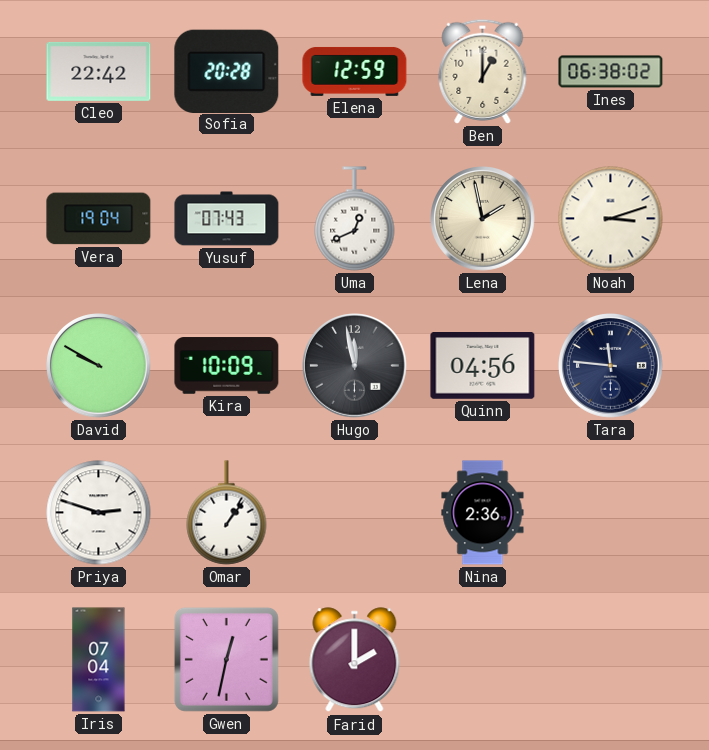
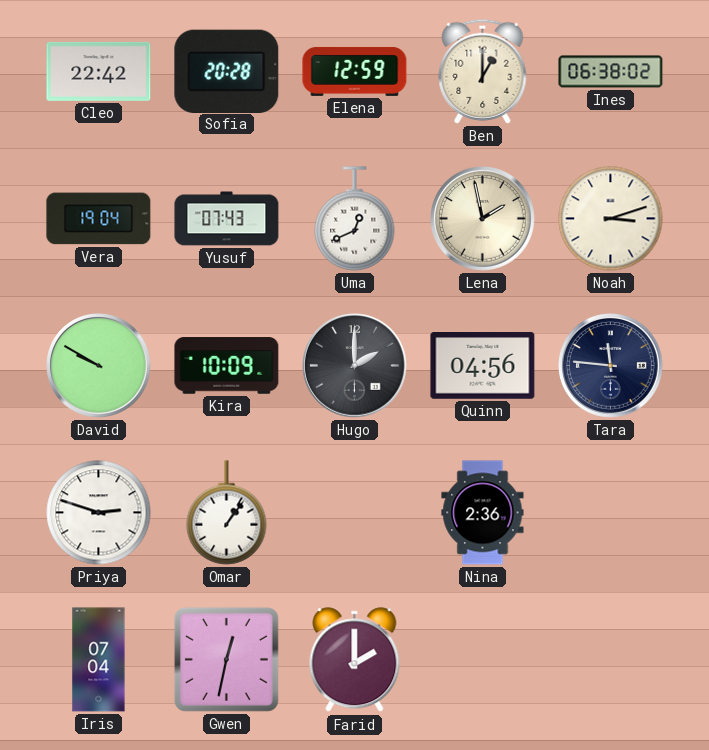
Hugo: 11:58 -> 2:00
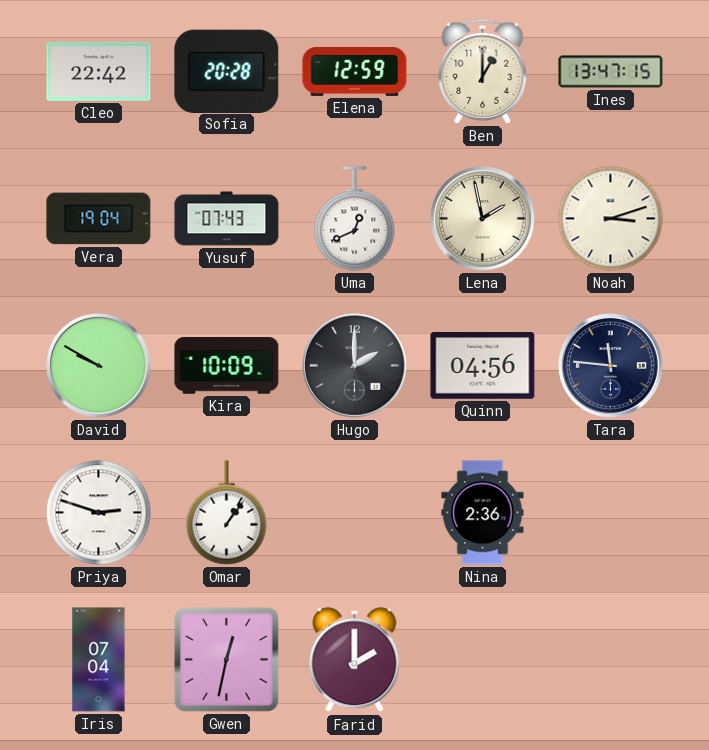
Ines: 06:38 -> 13:47
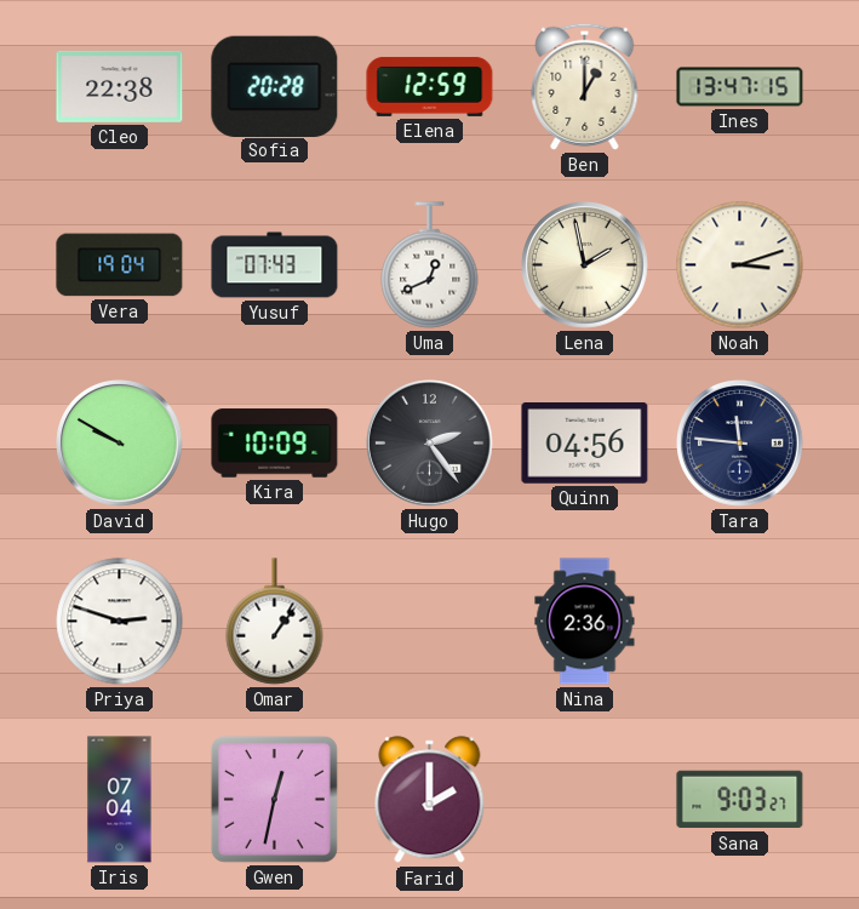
Cleo: 22:42 -> 22:38
Hugo: 2:00 -> 2:24
Sana: none -> 9:03
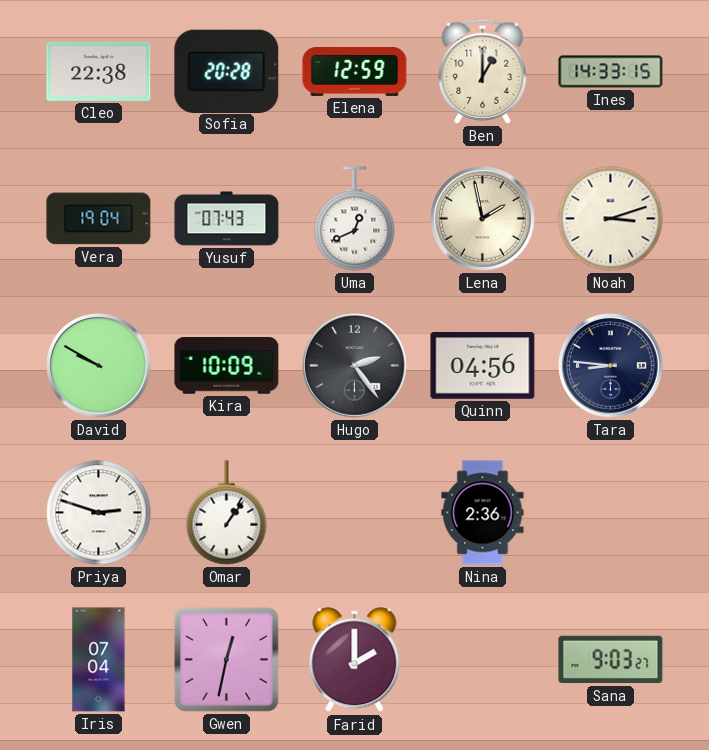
Ines: 13:47 -> 14:33
Tara: 11:46 -> 8:46
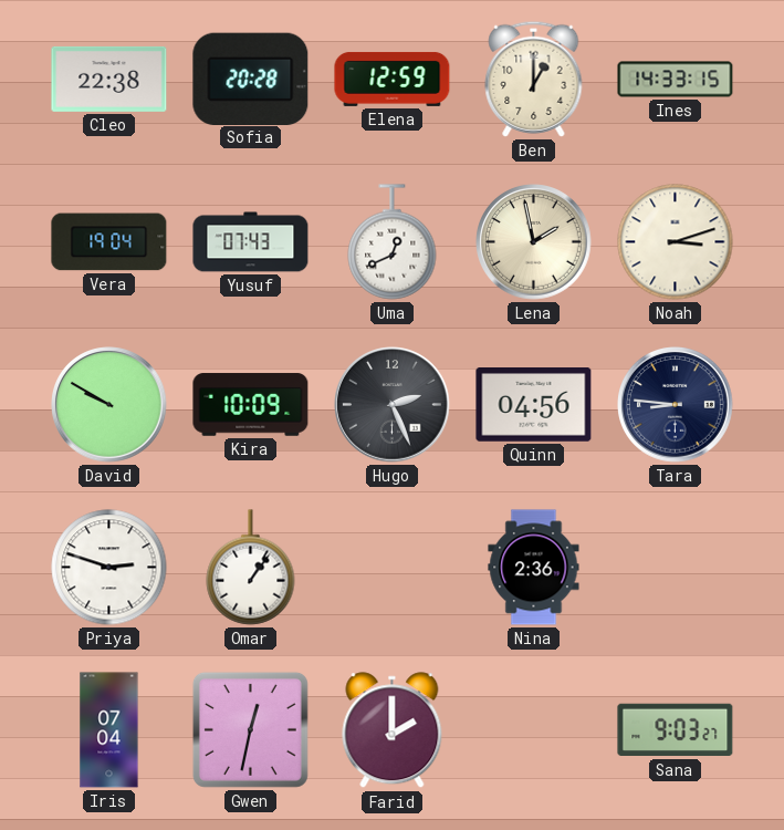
Hugo: 2:24 -> 2:26
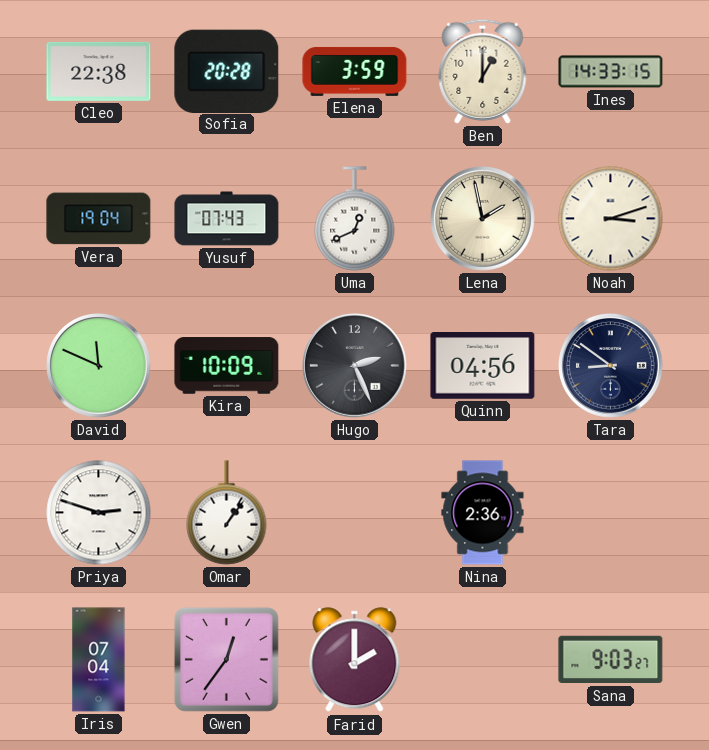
Elena: 12:59 -> 3:59
David: 9:50 -> 11:49
Tara: 8:46 -> 8:51
Gwen: 12:32 -> 12:36
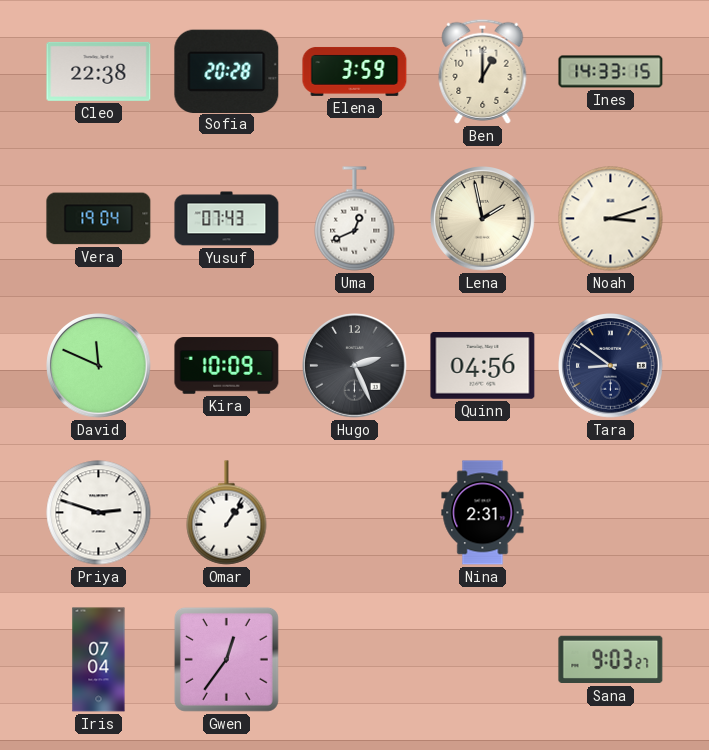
Nina: 2:36 -> 2:31
Farid: 2:00 -> none
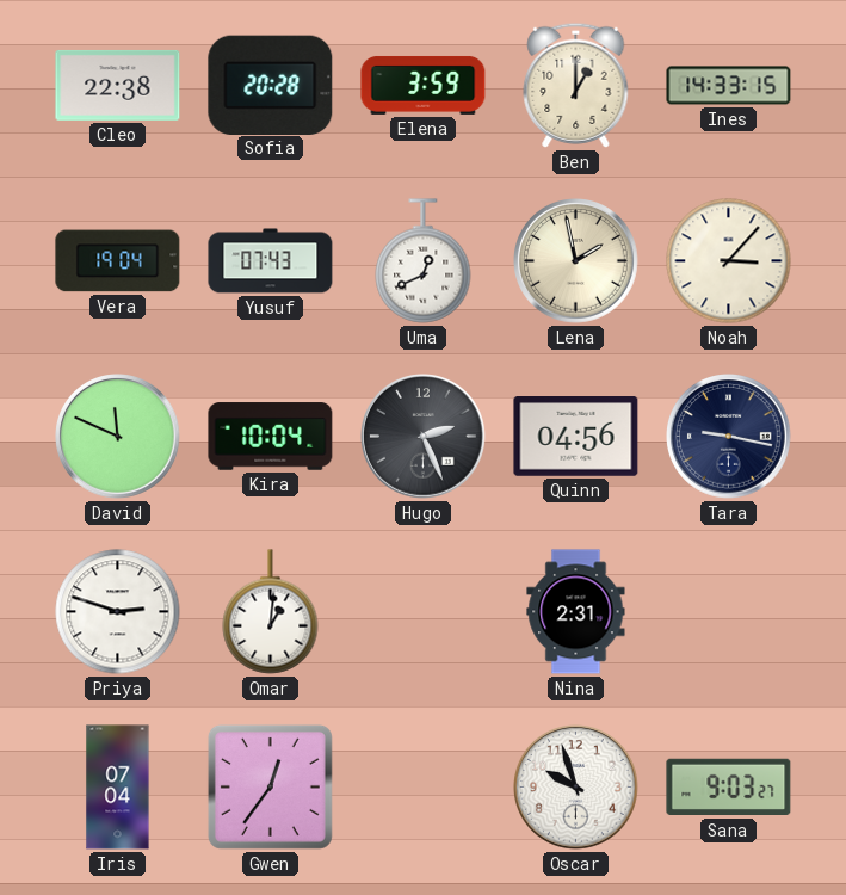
Noah: 3:12 -> 3:07
Kira: 10:09 -> 10:04
Tara: 8:51 -> 9:17
Omar: 1:06 -> 1:01
Oscar: none -> 9:57
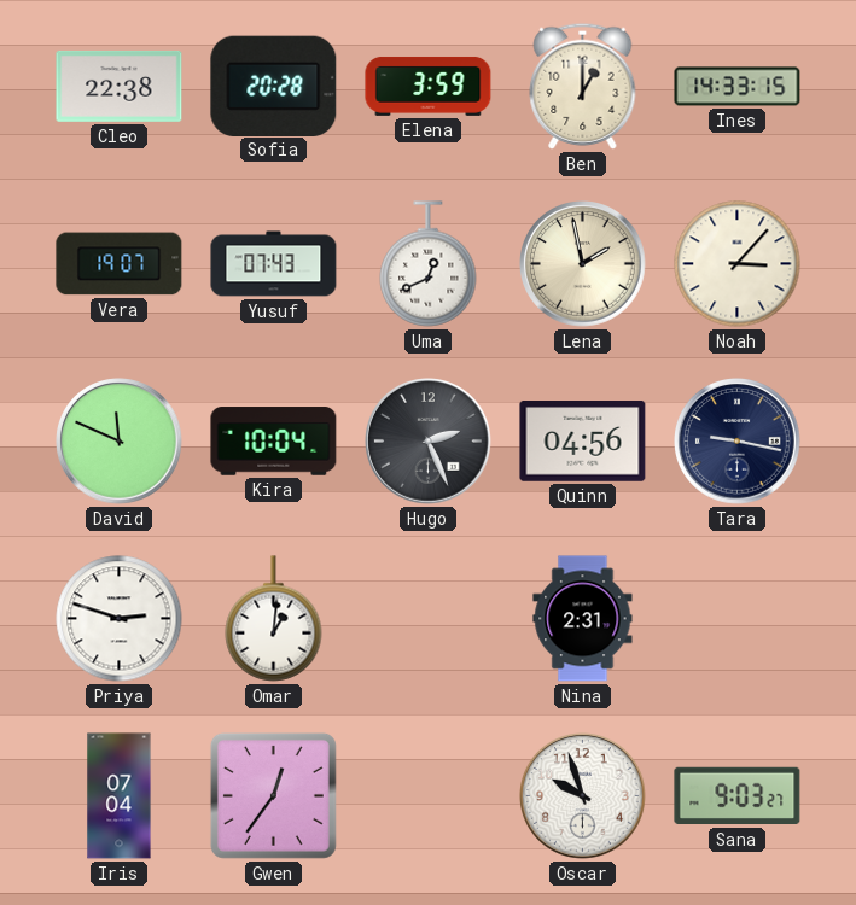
Vera: 19:04 -> 19:07
